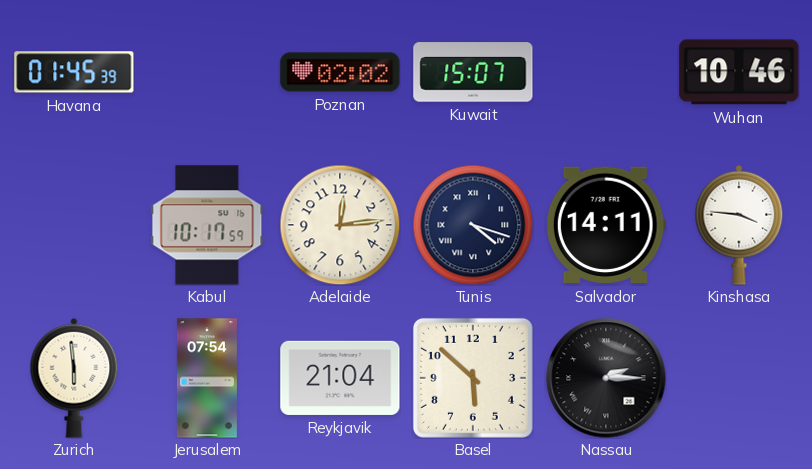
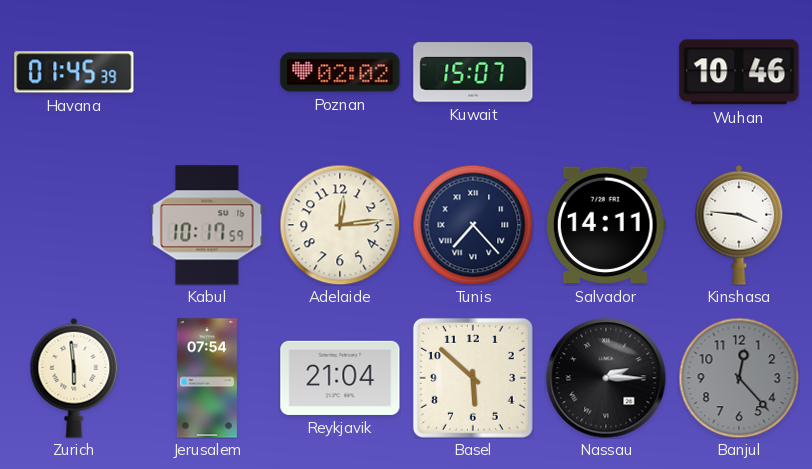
Tunis: 4:18 -> 7:23
Banjul: none -> 12:23
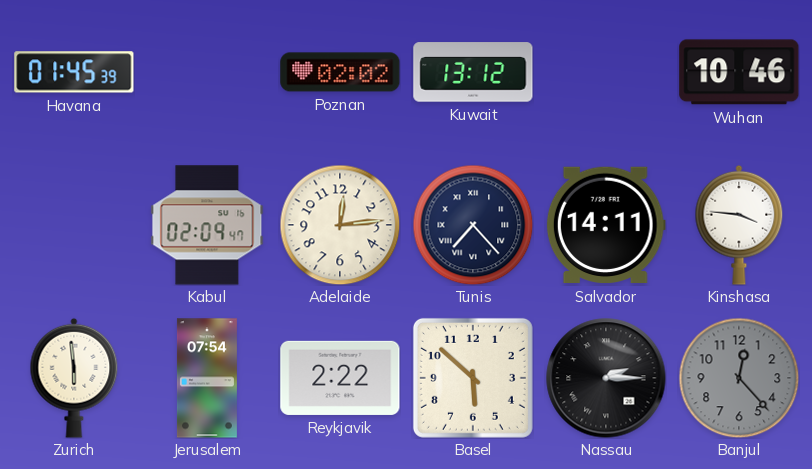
Kuwait: 15:07 -> 13:12
Kabul: 10:17 -> 02:09
Reykjavik: 21:04 -> 2:22
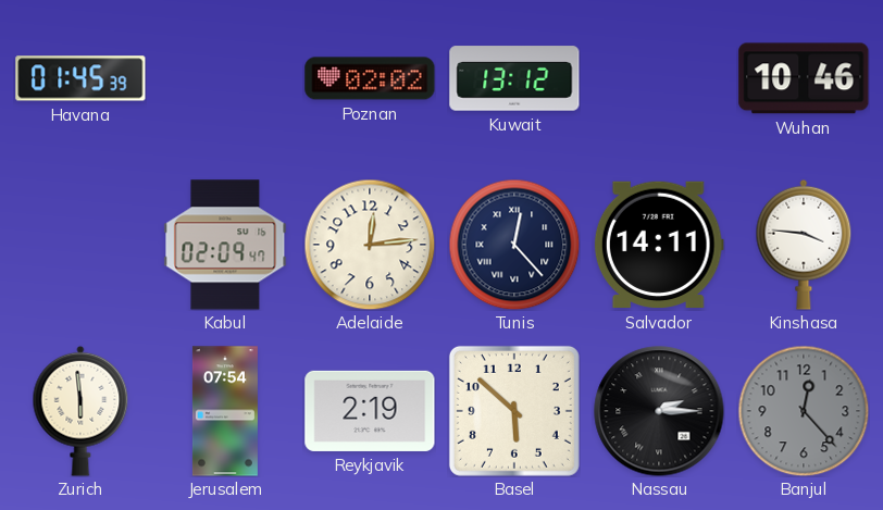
Tunis: 7:23 -> 12:23
Reykjavik: 2:22 -> 2:19
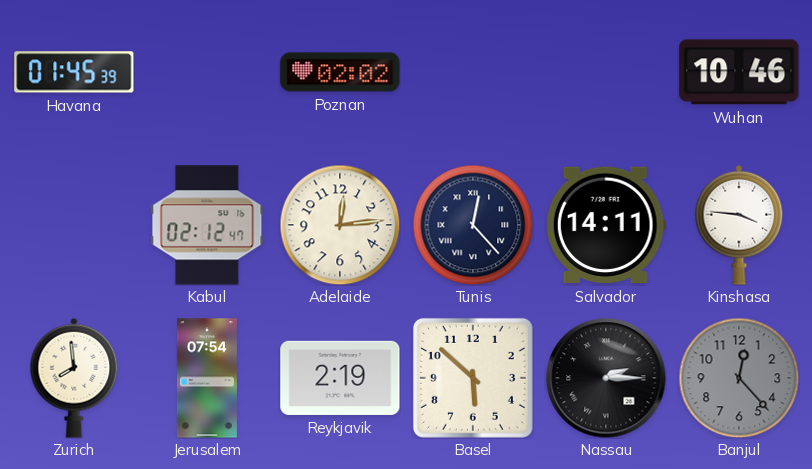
Kuwait: 13:12 -> none
Kabul: 02:09 -> 02:12
Zurich: 5:59 -> 7:59
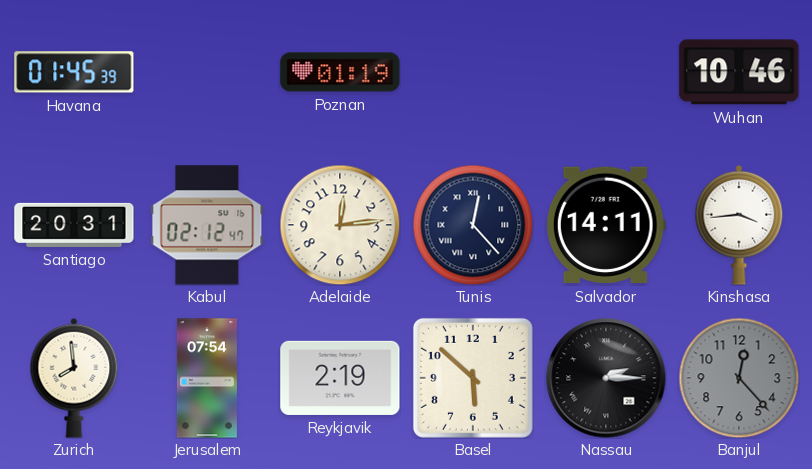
Poznan: 02:02 -> 01:19
Santiago: none -> 20:31
Kinshasa: 3:46 -> 3:44
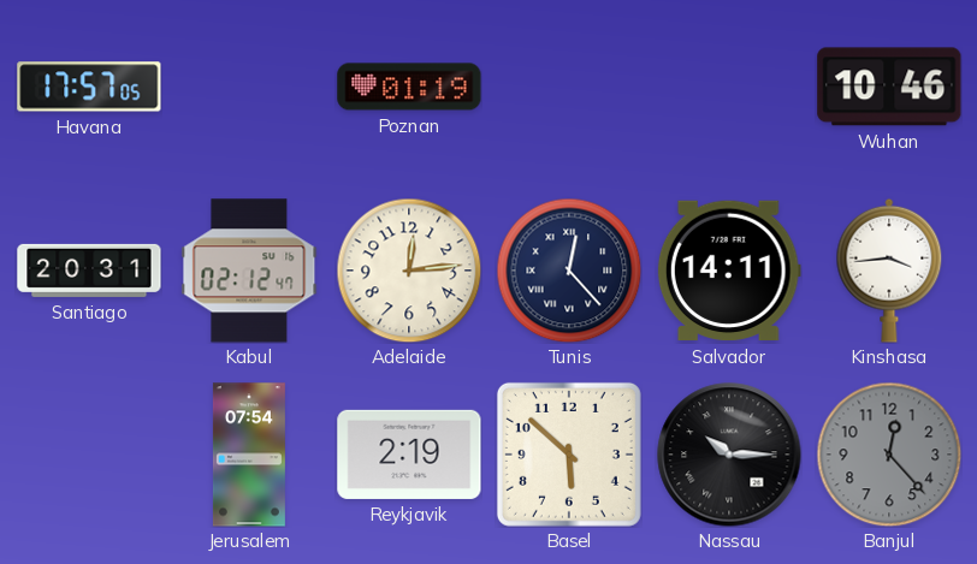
Havana: 01:45 -> 17:57
Zurich: 7:59 -> none
Nassau: 2:15 -> 10:15
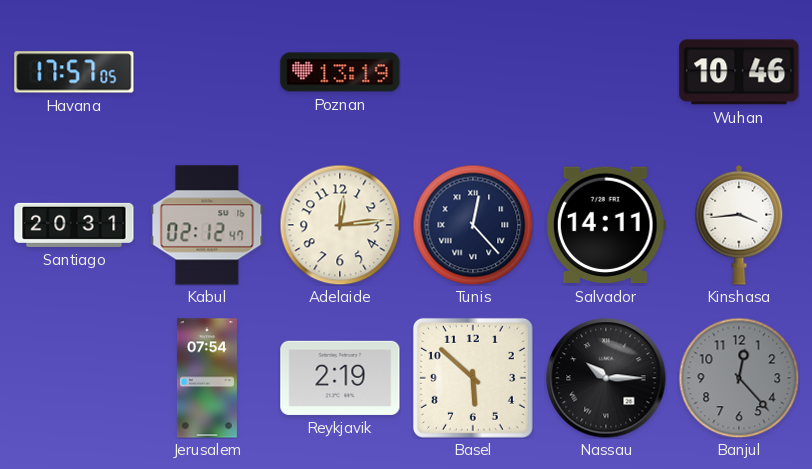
Poznan: 01:19 -> 13:19
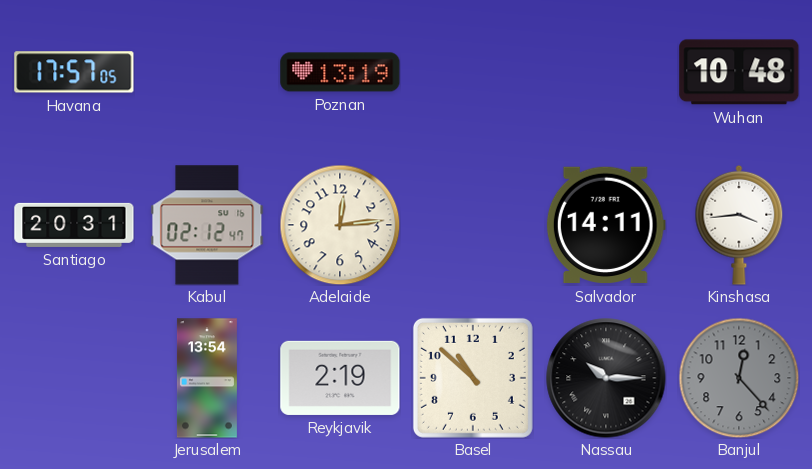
Wuhan: 10:46 -> 10:48
Tunis: 12:23 -> none
Jerusalem: 07:54 -> 13:54
Basel: 5:52 -> 10:52
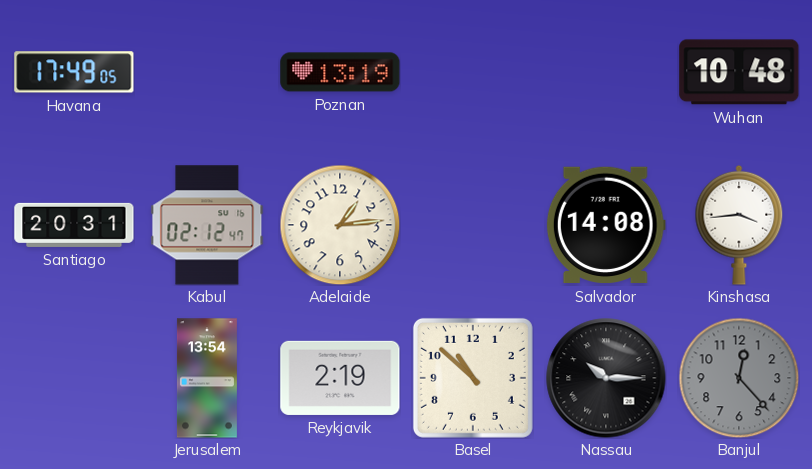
Havana: 17:57 -> 17:49
Adelaide: 12:14 -> 1:14
Salvador: 14:11 -> 14:08
